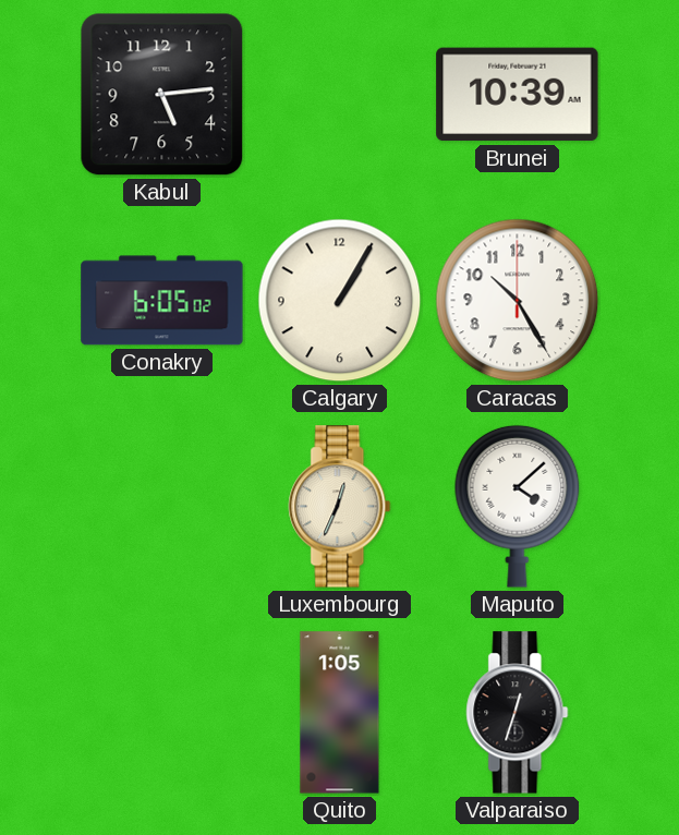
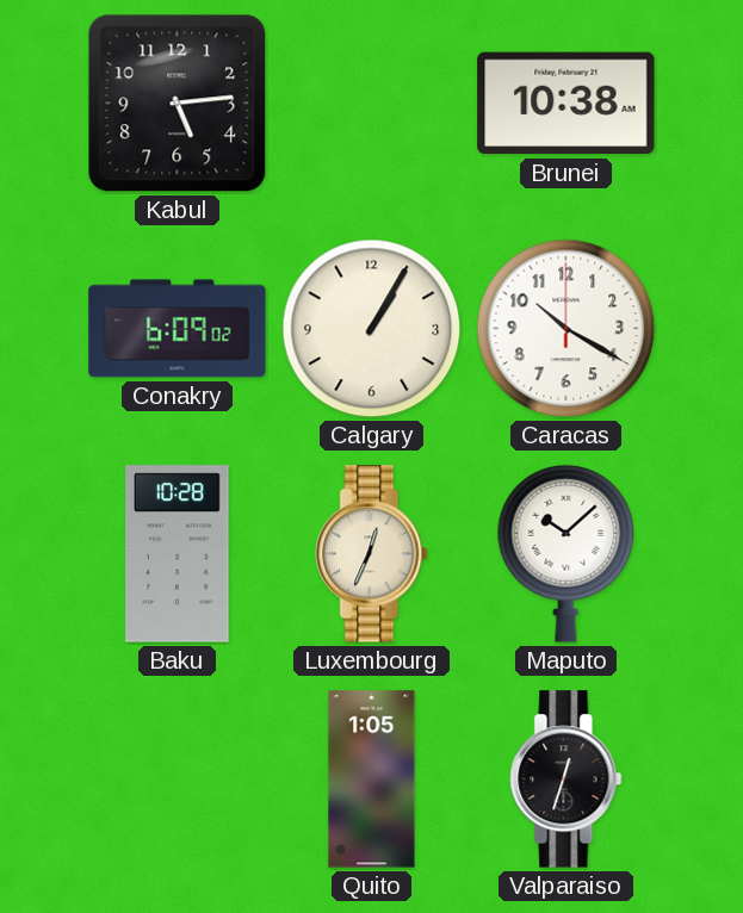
Brunei: 10:39 -> 10:38
Conakry: 6:05 -> 6:09
Caracas: 10:25 -> 10:20
Baku: none -> 10:28
Maputo: 4:08 -> 10:08
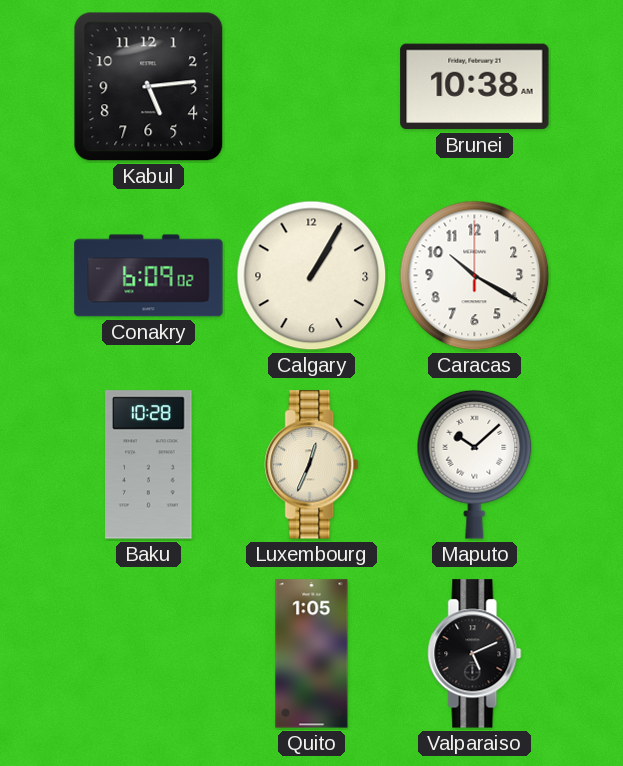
Valparaiso: 12:33 -> 5:11
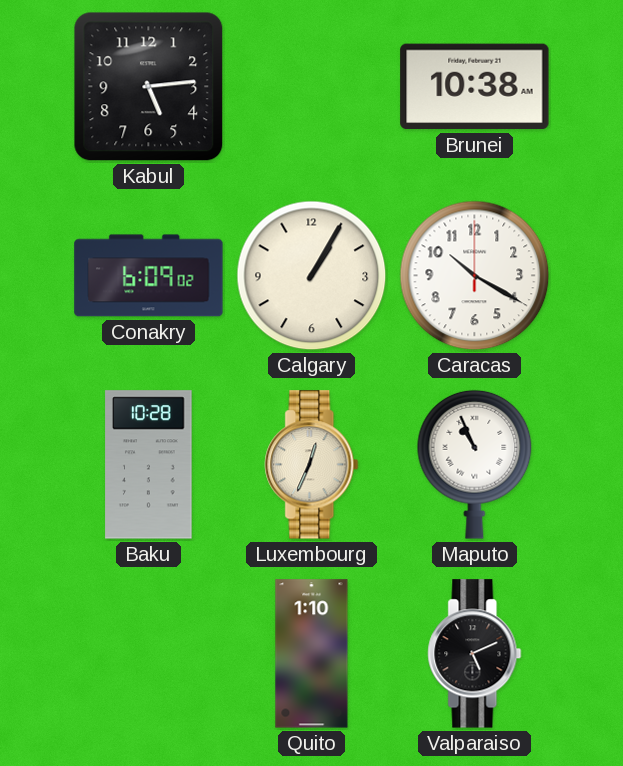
Maputo: 10:08 -> 10:56
Quito: 1:05 -> 1:10
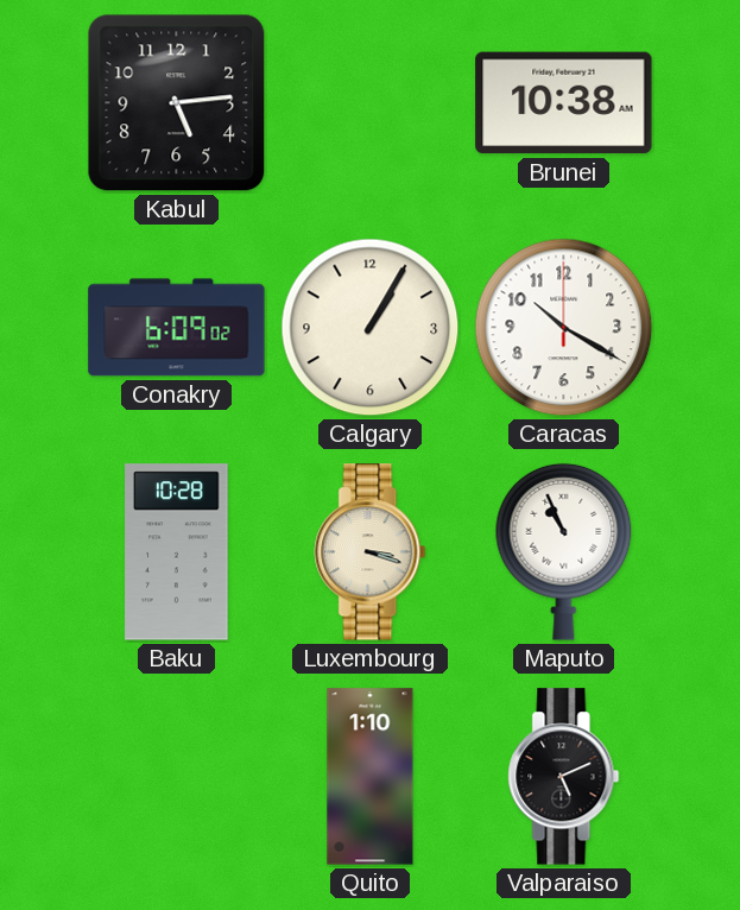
Luxembourg: 12:34 -> 3:18
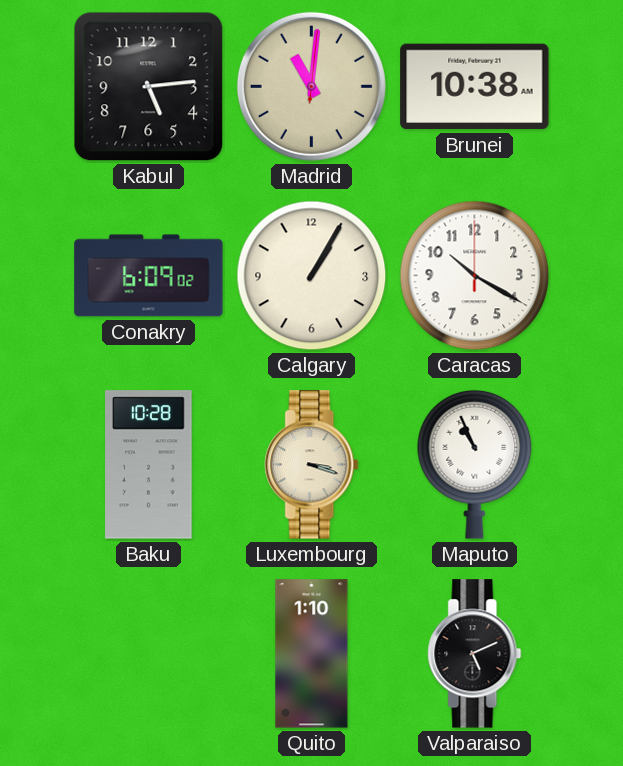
Madrid: none -> 11:01
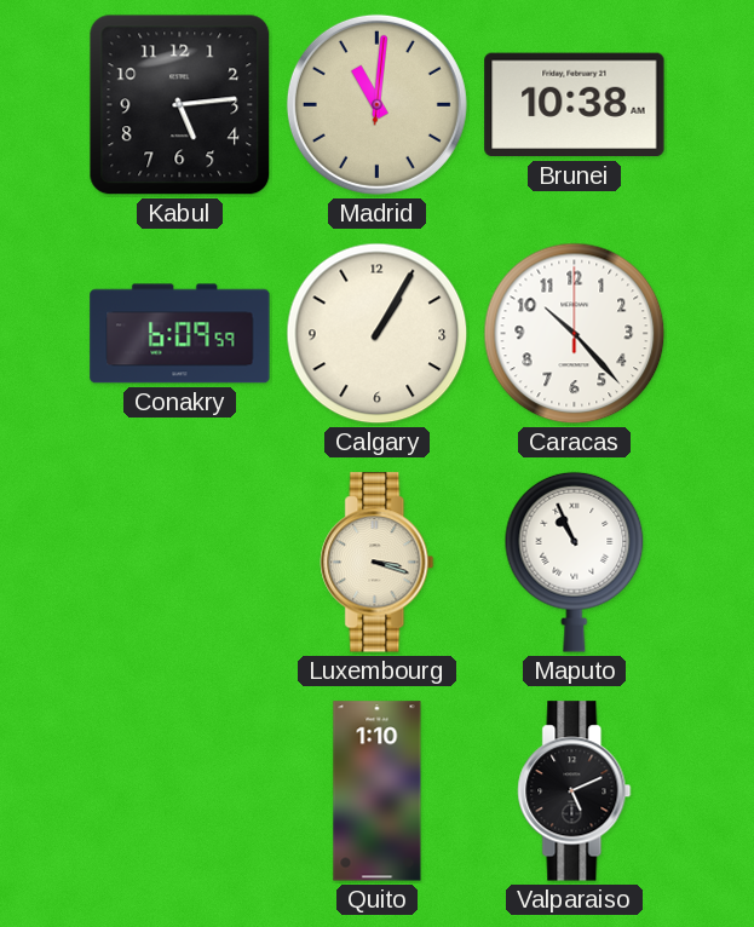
Conakry: 6:09:02 -> 6:09:59
Caracas: 10:20 -> 10:23
Baku: 10:28 -> none
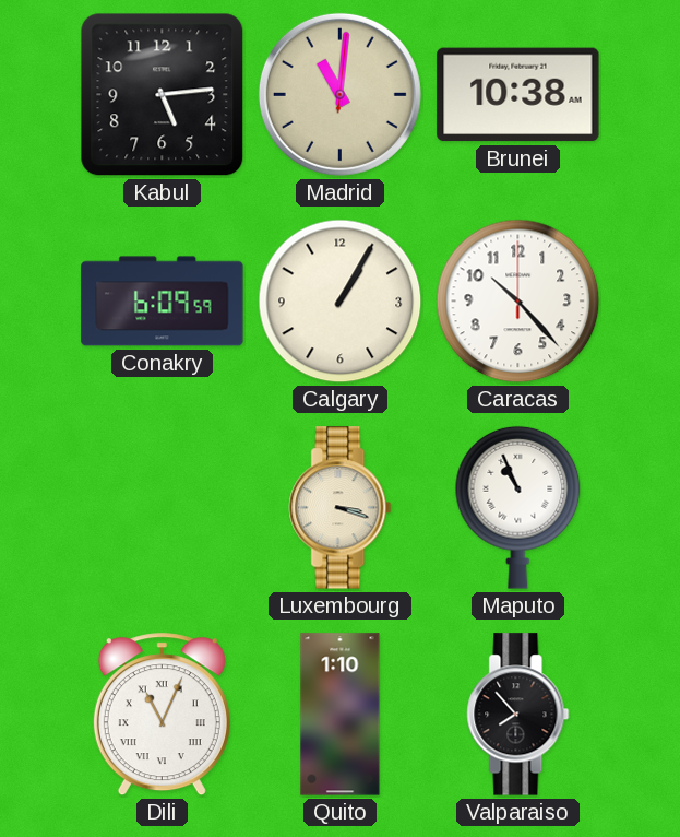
Dili: none -> 11:04
Valparaiso: 5:11 -> 7:53
